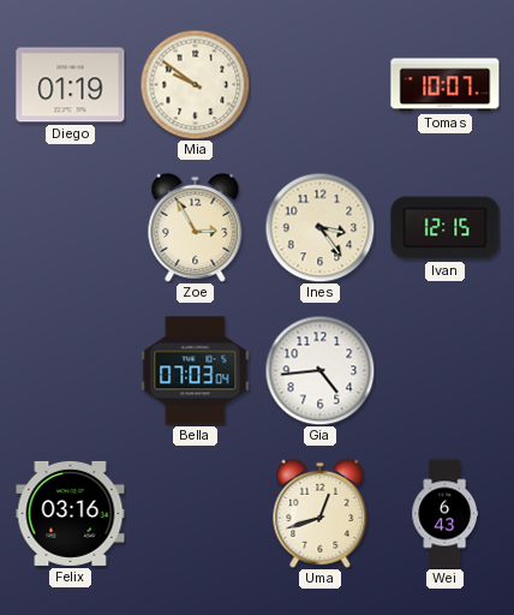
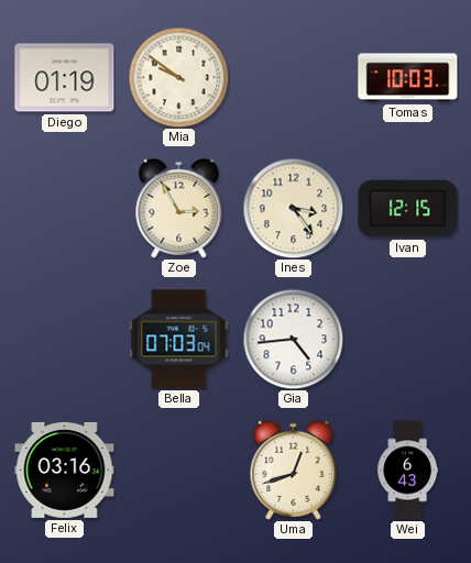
Tomas: 10:07 -> 10:03
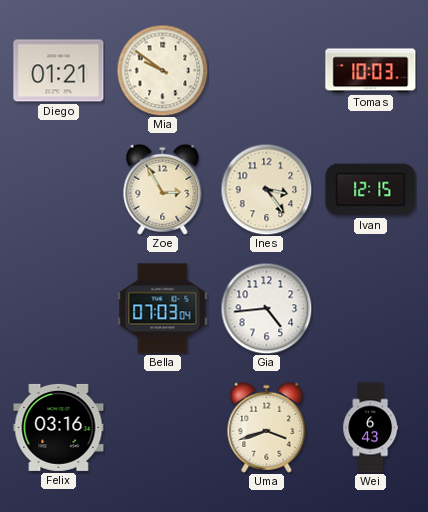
Diego: 01:19 -> 01:21
Uma: 12:42 -> 3:42
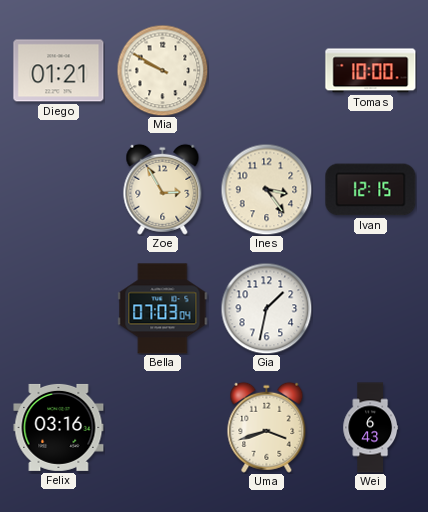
Mia: 9:51 -> 9:50
Tomas: 10:03 -> 10:00
Gia: 4:44 -> 1:32
